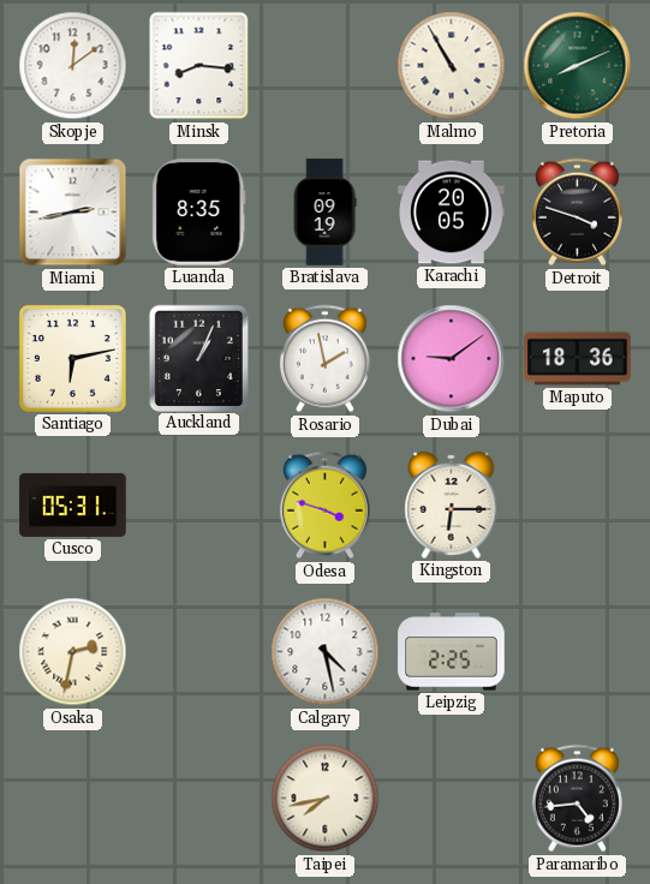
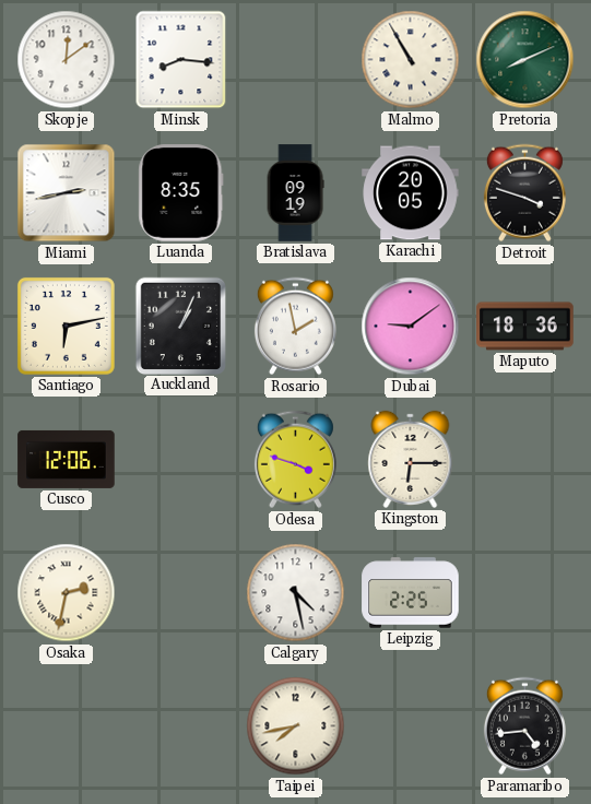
Cusco: 05:31 -> 12:06
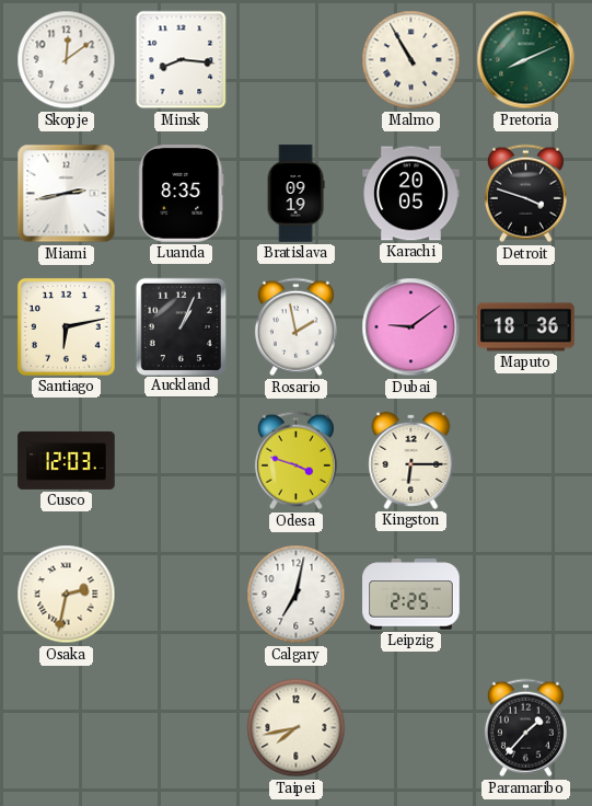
Cusco: 12:06 -> 12:03
Calgary: 4:28 -> 7:02
Paramaribo: 4:44 -> 1:37
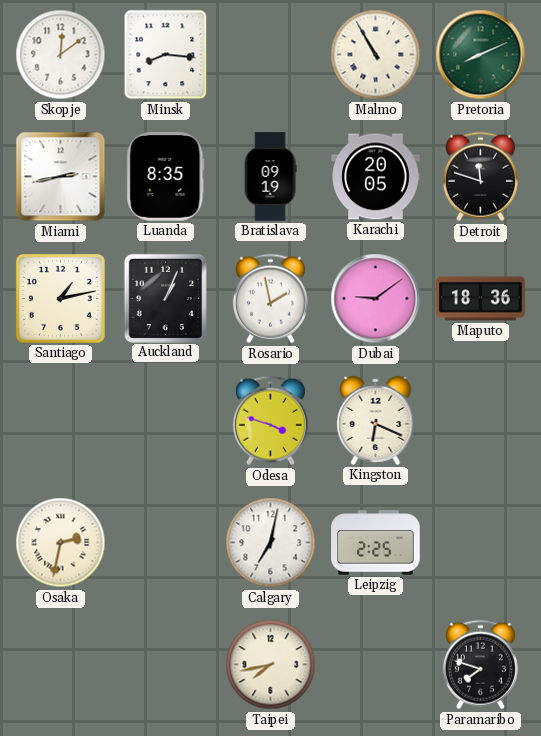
Detroit: 3:48 -> 11:48
Santiago: 6:13 -> 1:13
Cusco: 12:03 -> none
Kingston: 6:15 -> 6:19
Paramaribo: 1:37 -> 7:48
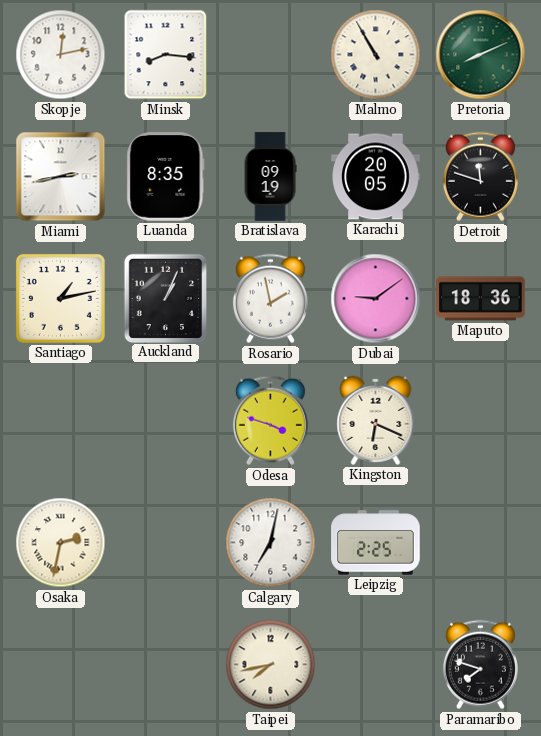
Skopje: 12:09 -> 12:13
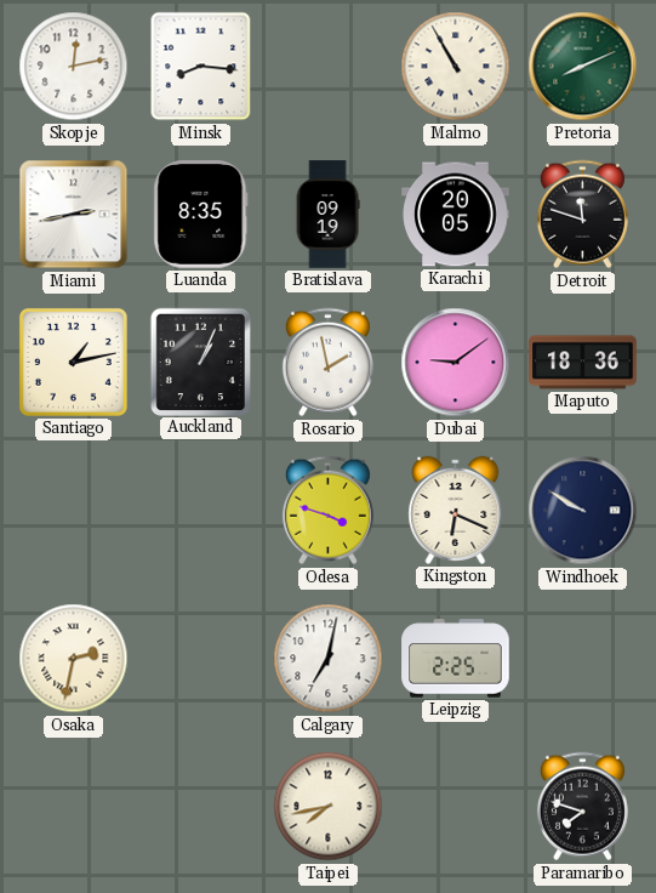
Windhoek: none -> 9:50
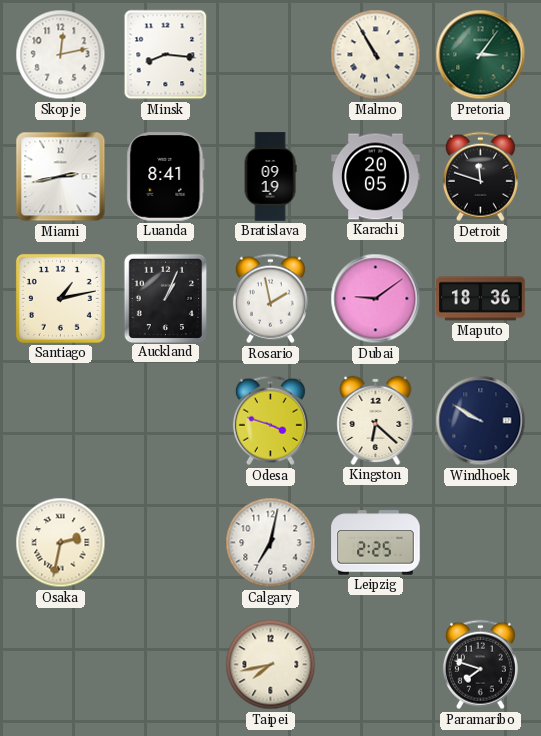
Pretoria: 8:11 -> 3:06
Luanda: 8:35 -> 8:41
Kingston: 6:19 -> 6:22
